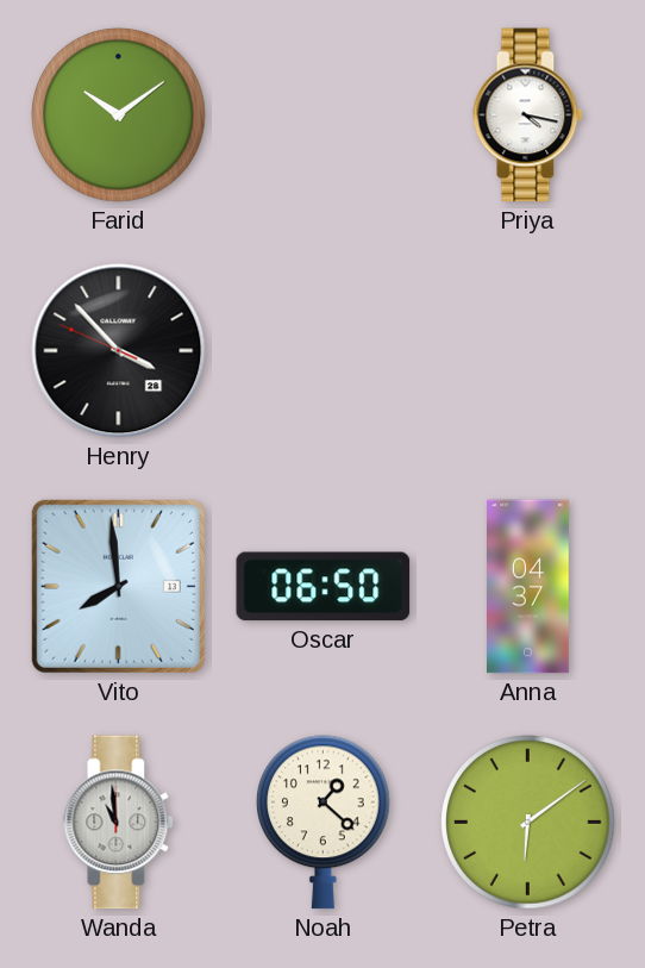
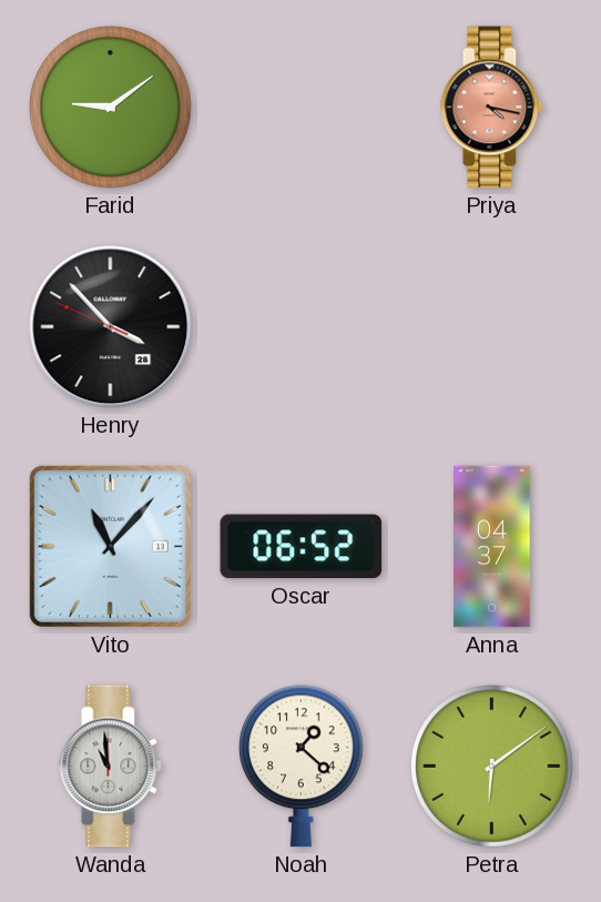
Farid: 10:09 -> 9:09
Priya dial: white -> salmon
Vito: 7:59 -> 11:07
Oscar: 06:50 -> 06:52
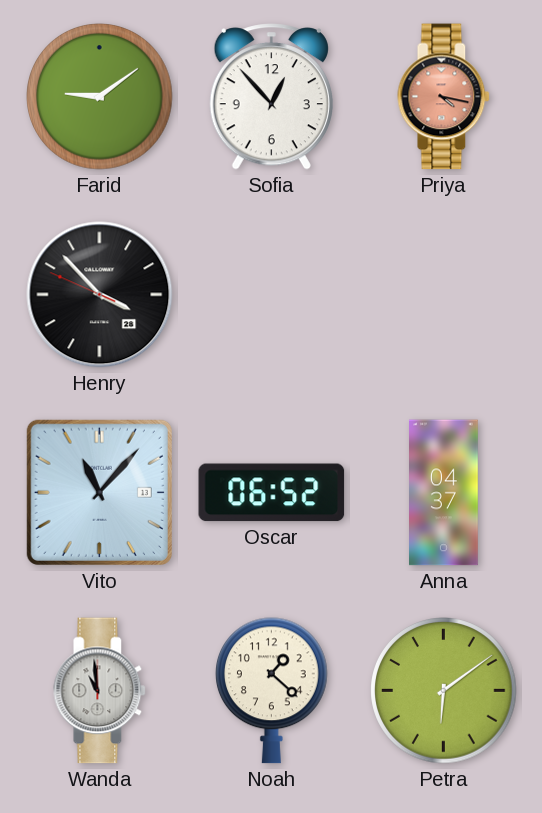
Sofia: none -> 12:53
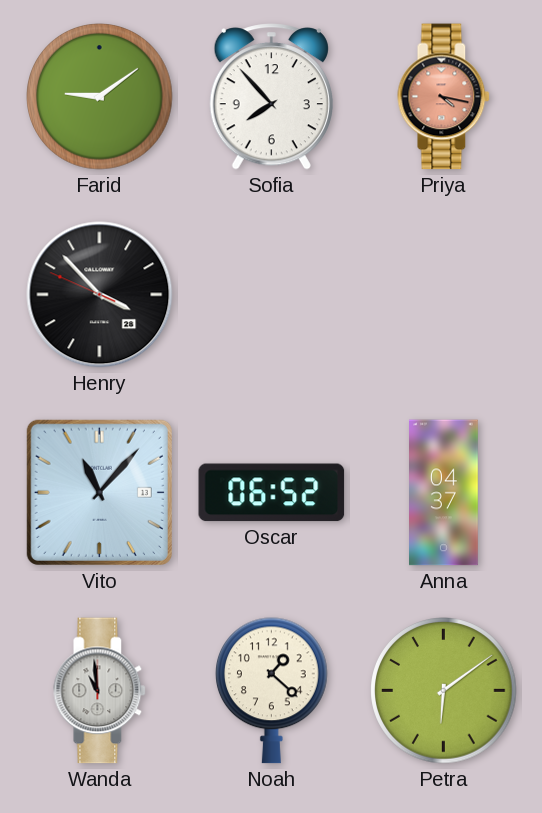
Sofia: 12:53 -> 7:53
